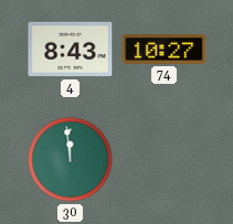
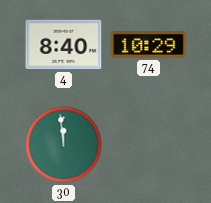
4: 8:43 -> 8:40
74: 10:27 -> 10:29
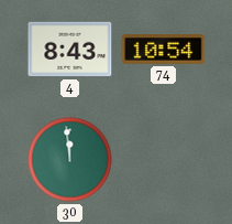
4: 8:40 -> 8:43
74: 10:29 -> 10:54
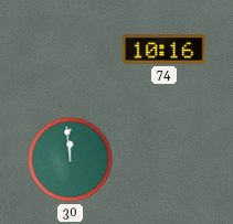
4: 8:43 -> none
74: 10:54 -> 10:16
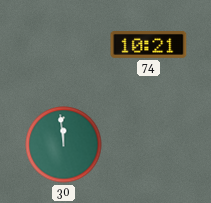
74: 10:16 -> 10:21
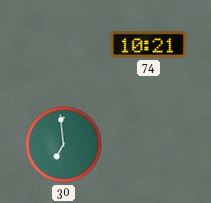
30: 11:59 -> 6:59
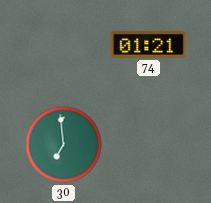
74: 10:21 -> 01:21
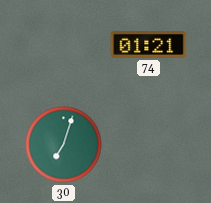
30: 6:59 -> 7:03
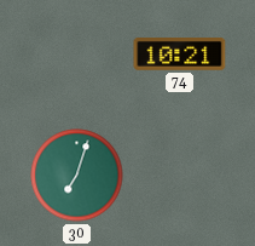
74: 01:21 -> 10:21
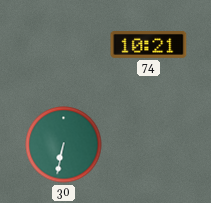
30: 7:03 -> 6:32
